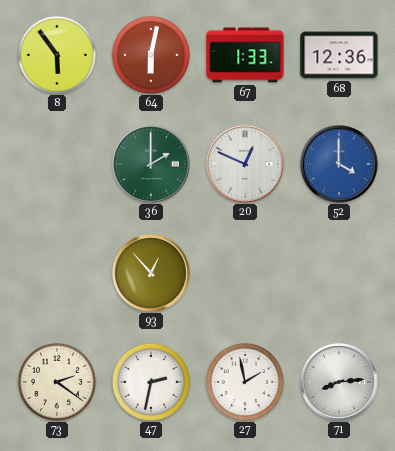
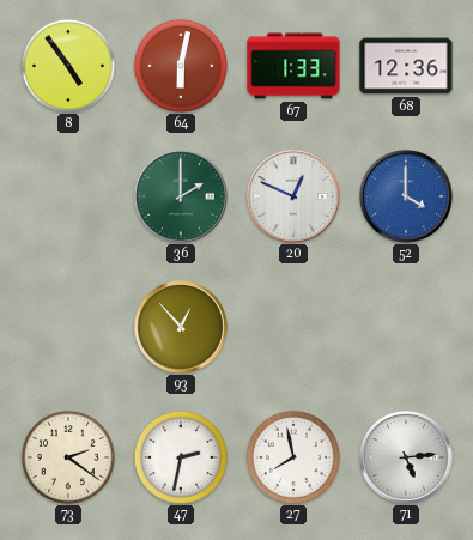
8: 5:54 -> 4:54
27: 1:58 -> 7:58
71: 8:14 -> 5:14
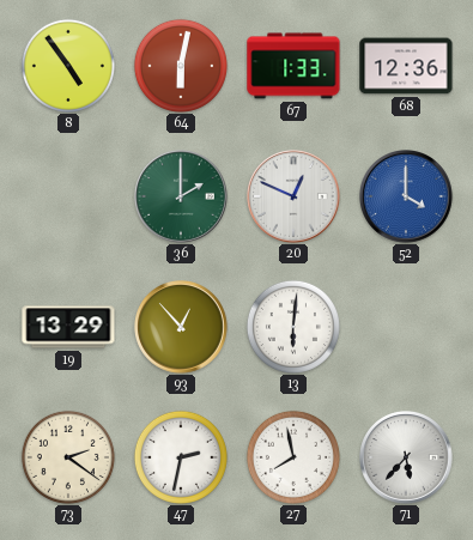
19: none -> 13:29
13: none -> 6:01
71: 5:14 -> 5:37
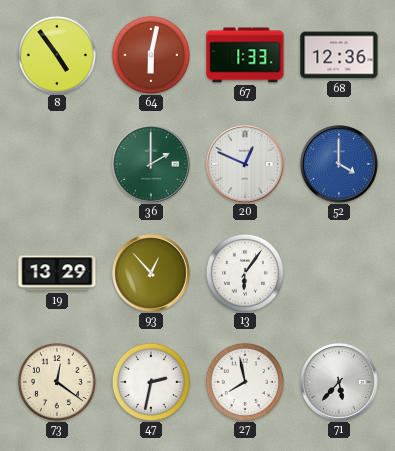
13: 6:01 -> 6:06
73: 2:21 -> 12:21
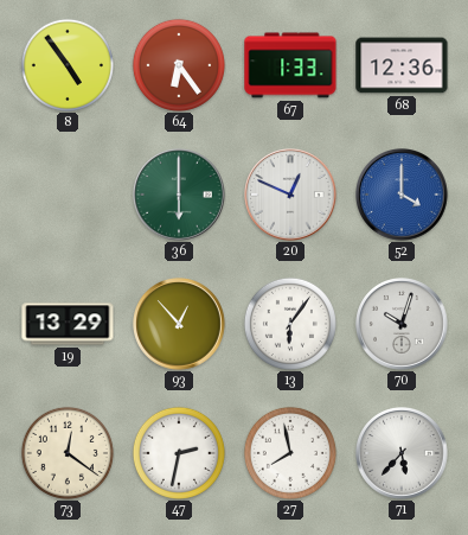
64: 6:02 -> 6:24
36: 2:00 -> 6:00
70: none -> 10:03
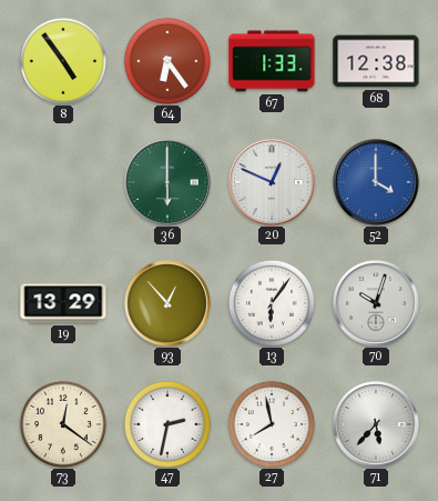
68: 12:36 -> 12:38
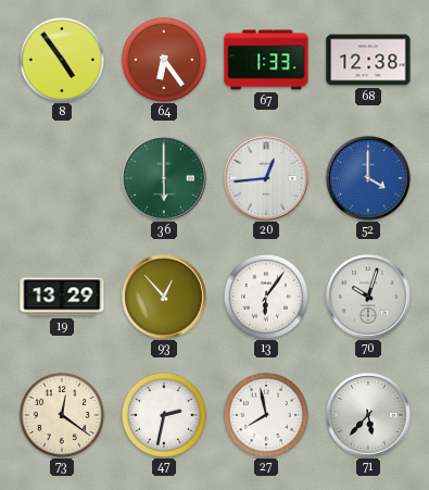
20: 12:49 -> 12:44
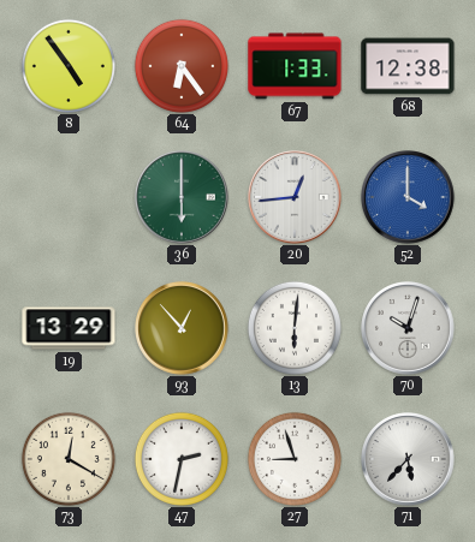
13: 6:06 -> 6:01
73: 12:21 -> 12:20
27: 7:58 -> 8:57
